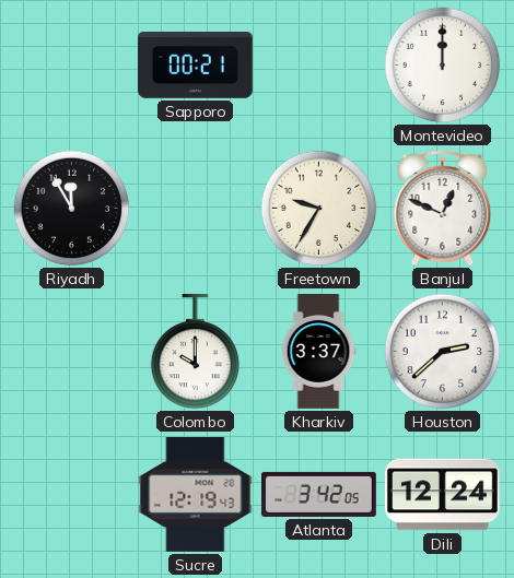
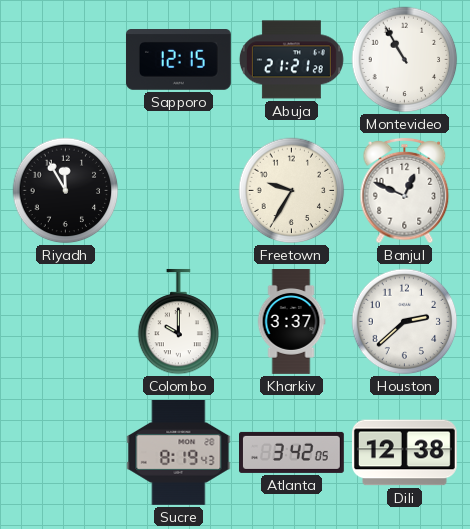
Sapporo: 00:21 -> 12:15
Abuja: none -> 21:21
Montevideo: 12:00 -> 10:55
Sucre: 12:19 -> 8:19
Dili: 12:24 -> 12:38
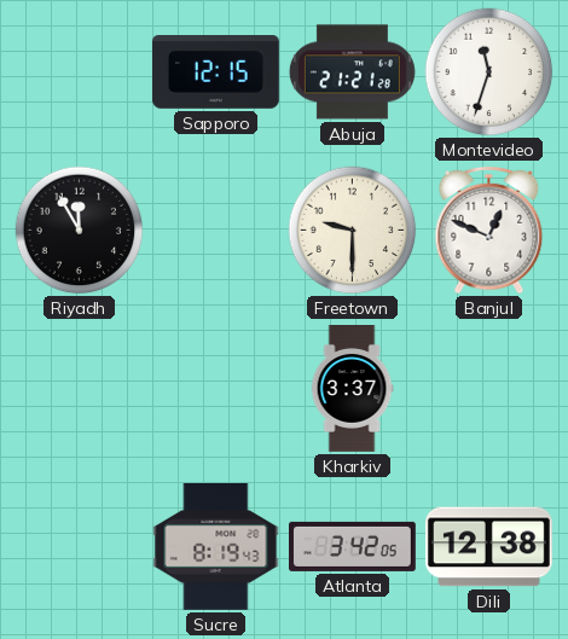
Montevideo: 10:55 -> 11:33
Freetown: 9:35 -> 9:30
Colombo: 10:00 -> none
Houston: 2:38 -> none
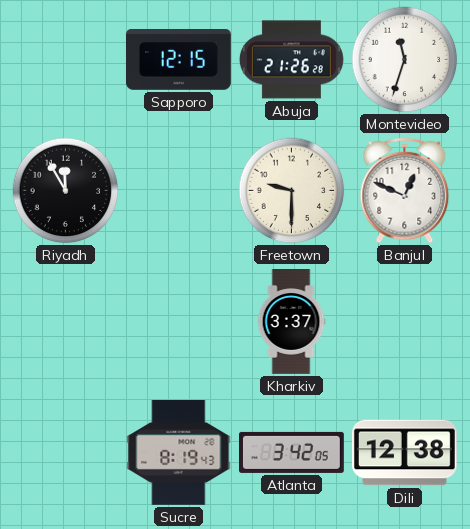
Abuja: 21:21 -> 21:26
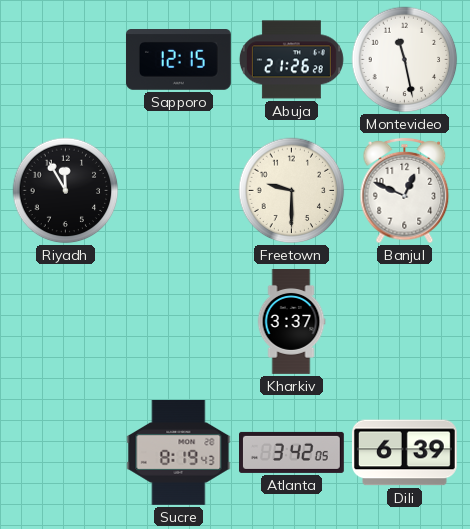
Montevideo: 11:33 -> 11:28
Dili: 12:38 -> 6:39
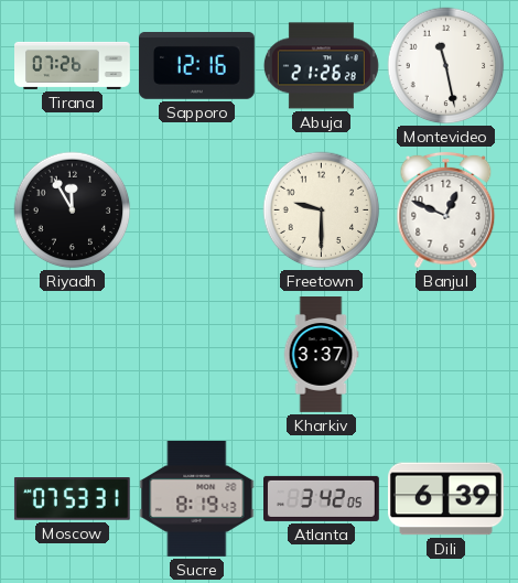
Tirana: none -> 07:26
Sapporo: 12:15 -> 12:16
Moscow: none -> 07:53
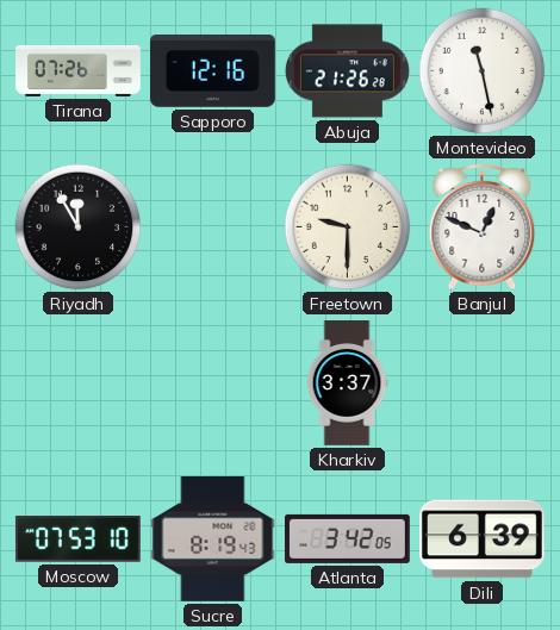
Moscow: 07:53:31 -> 07:53:10
